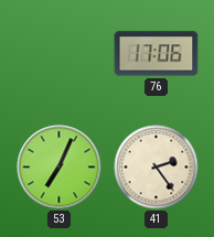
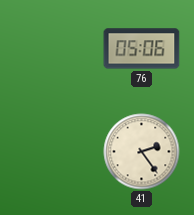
76: 17:06 -> 05:06
53: 7:04 -> none
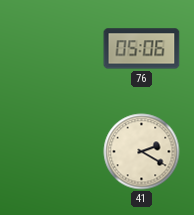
41: 2:24 -> 2:20
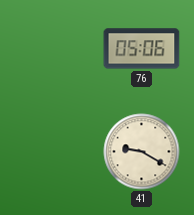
41: 2:20 -> 9:20
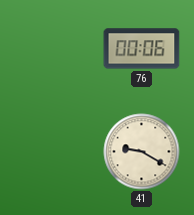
76: 05:06 -> 00:06
